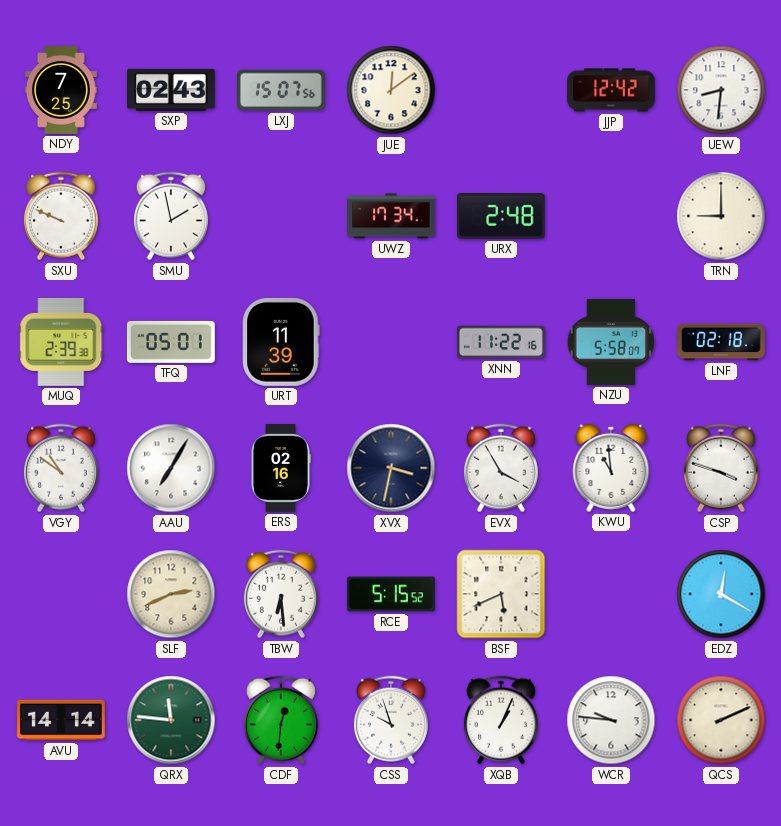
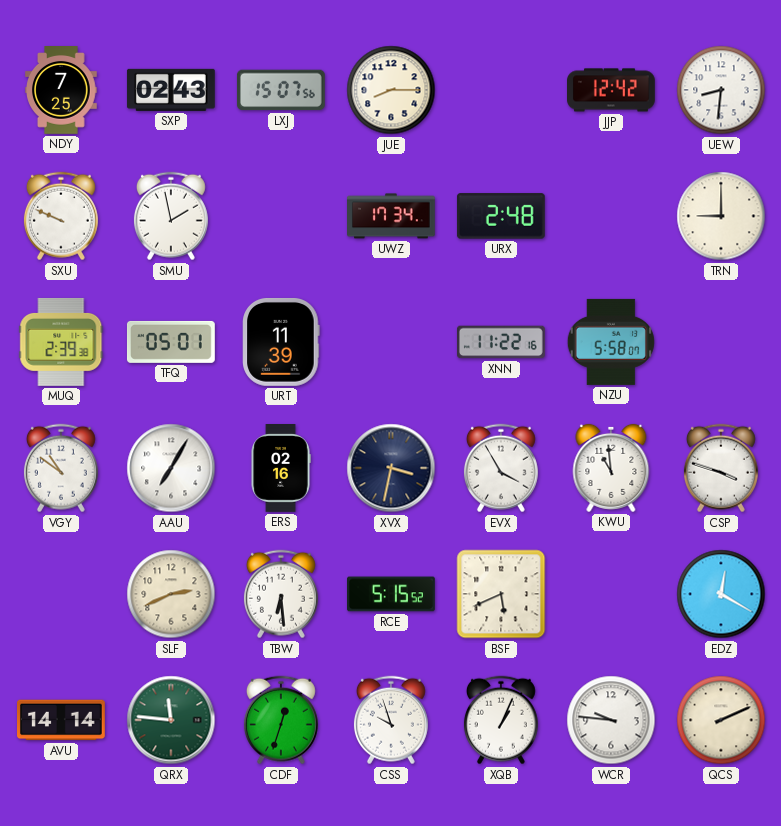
JUE: 12:09 -> 8:15
LNF: 02:18 -> none
CDF: 12:31 -> 12:33
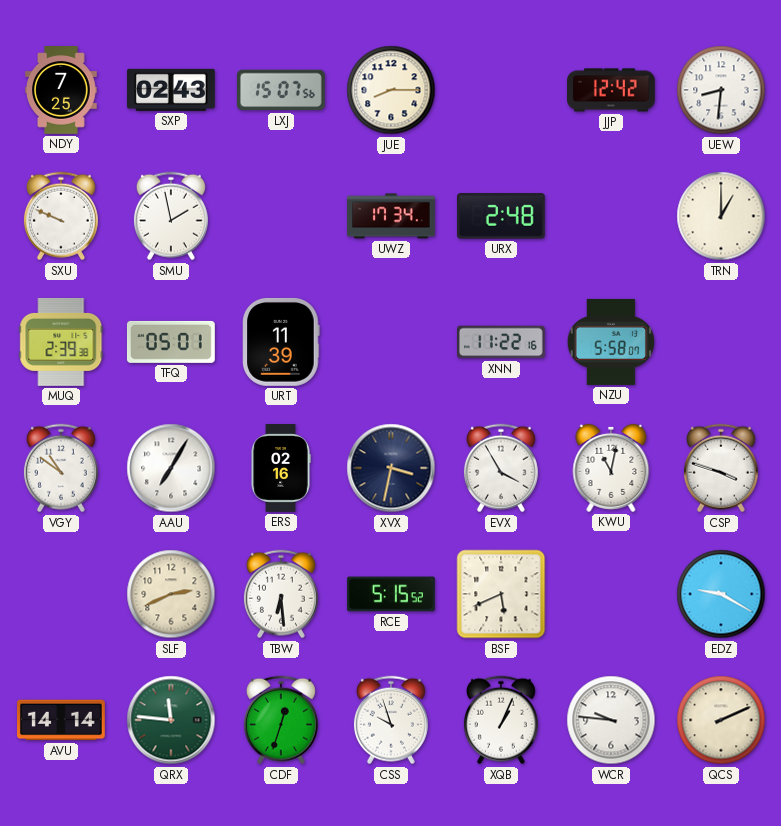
TRN: 9:00 -> 1:00
KWU: 10:59 -> 11:02
EDZ: 12:20 -> 9:20
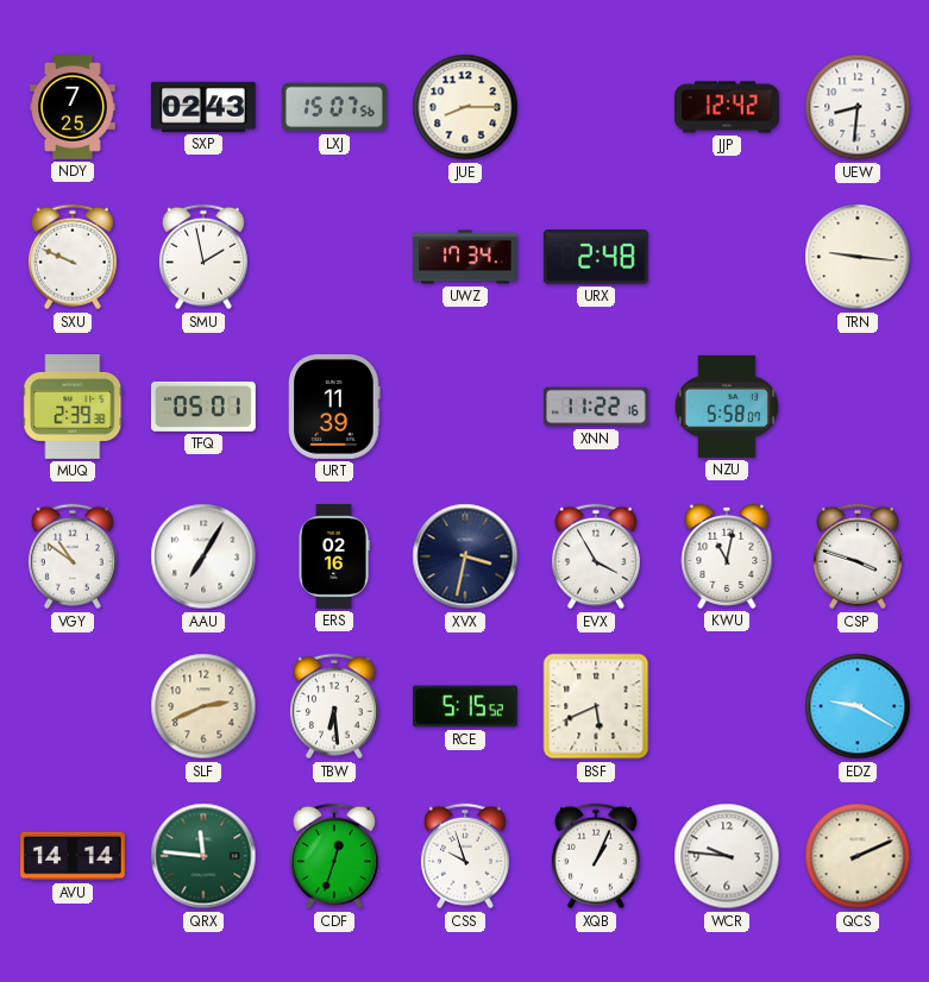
TRN: 1:00 -> 9:16
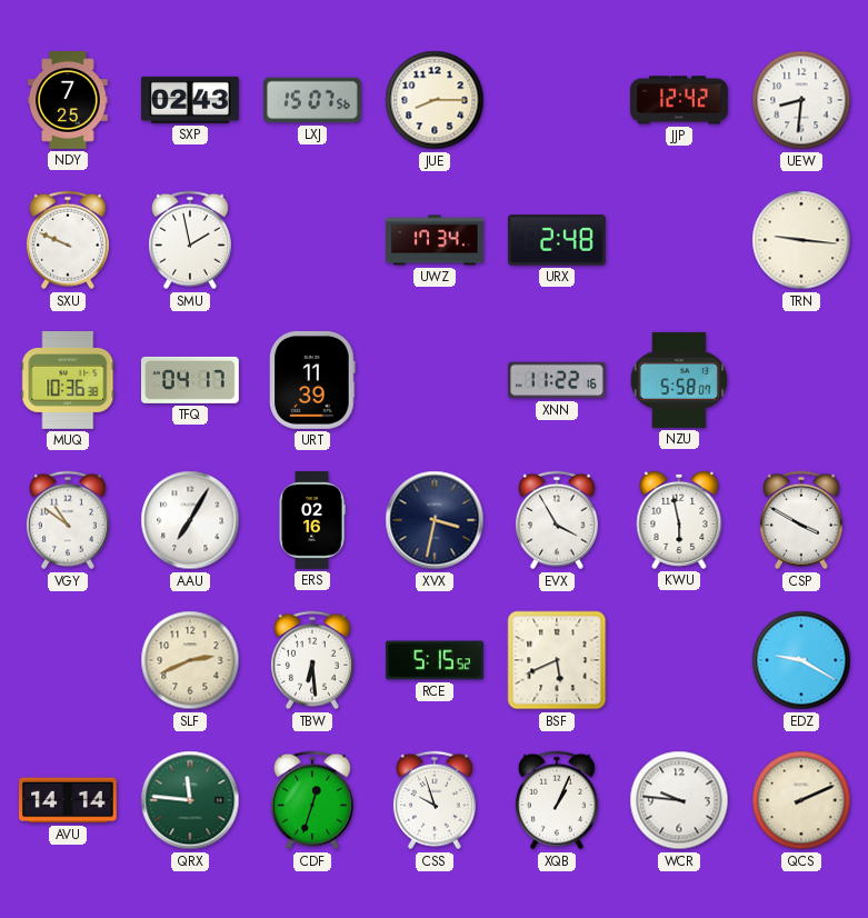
MUQ: 2:39 -> 10:36
TFQ: 05:01 -> 04:17
KWU: 11:02 -> 5:58
CSP: 3:48 -> 3:50
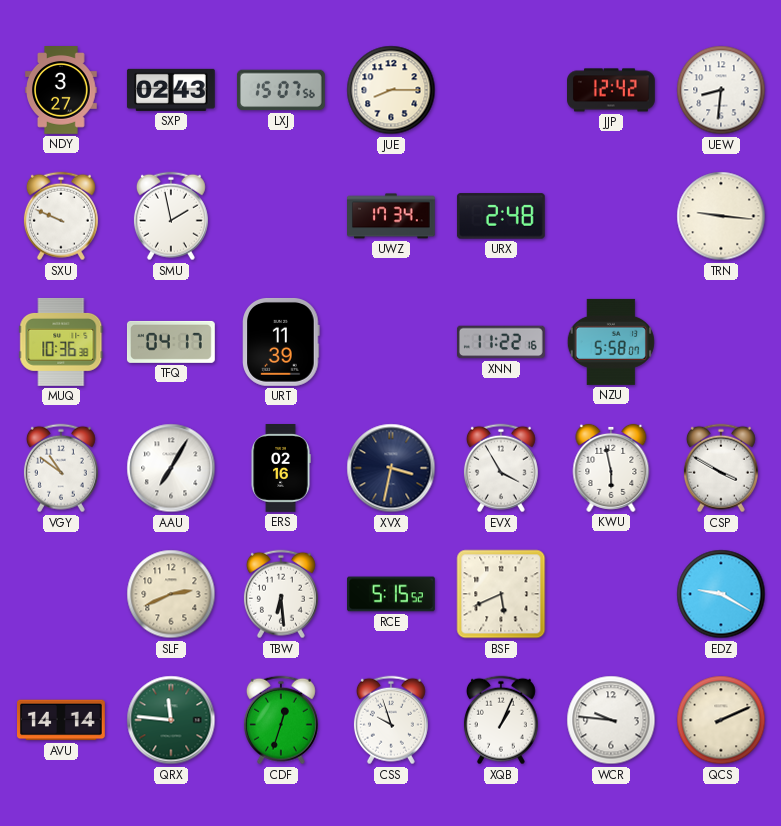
NDY: 7:25 -> 3:27
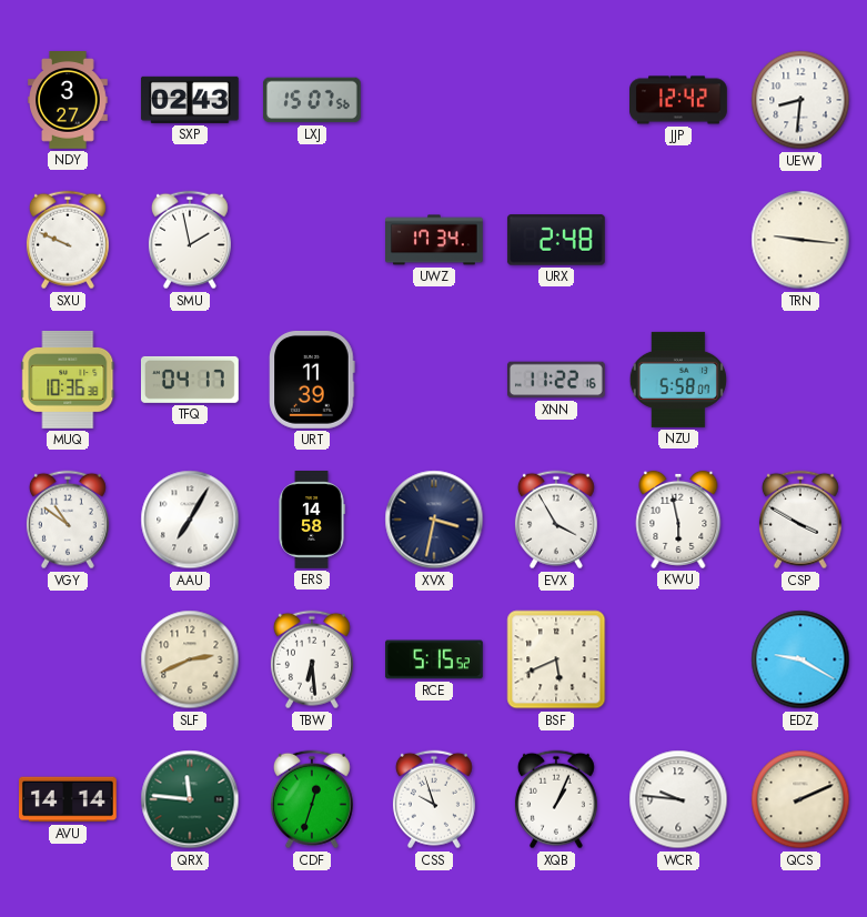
JUE: 8:15 -> none
ERS: 02:16 -> 14:58
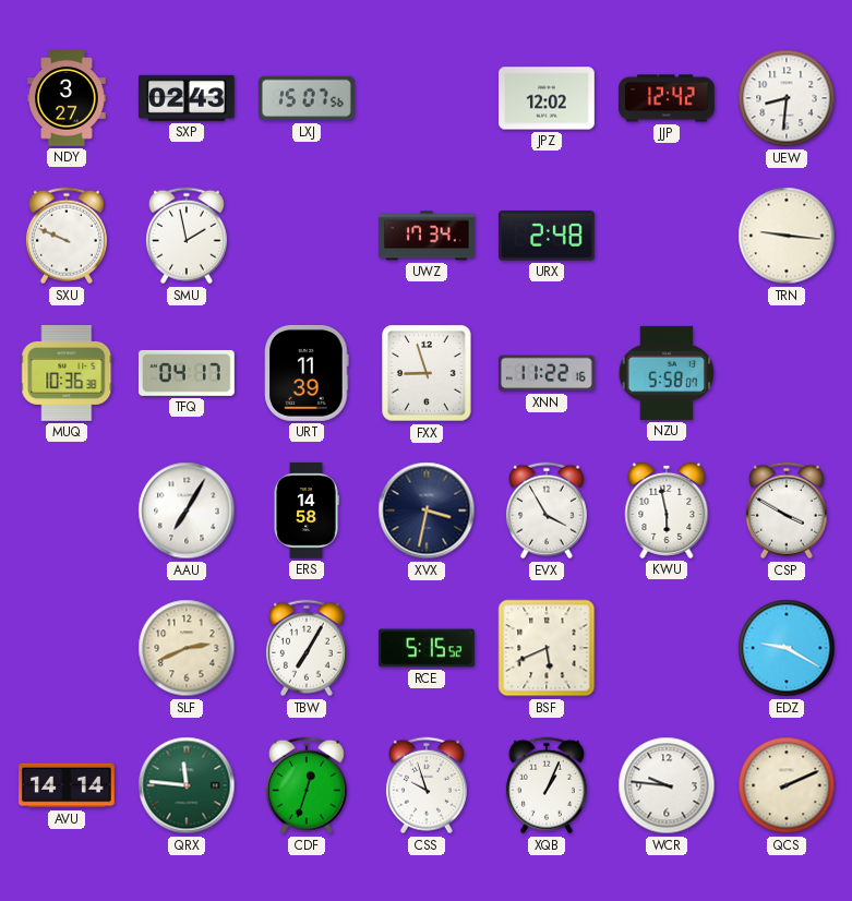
JPZ: none -> 12:02
FXX: none -> 8:57
VGY: 10:51 -> none
TBW: 6:29 -> 7:05
